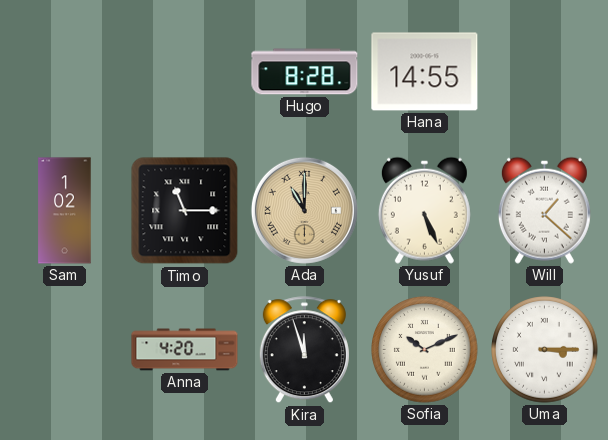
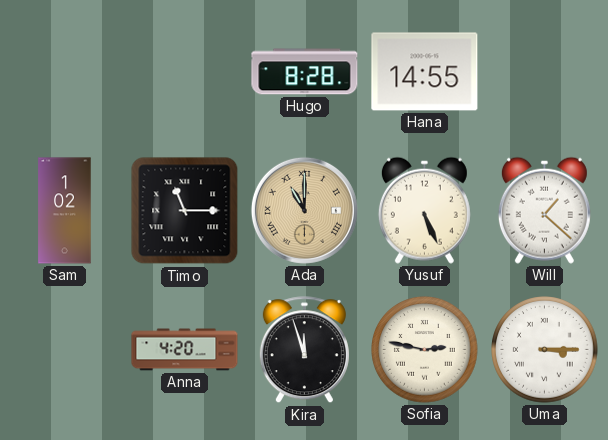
Sofia: 10:11 -> 2:47
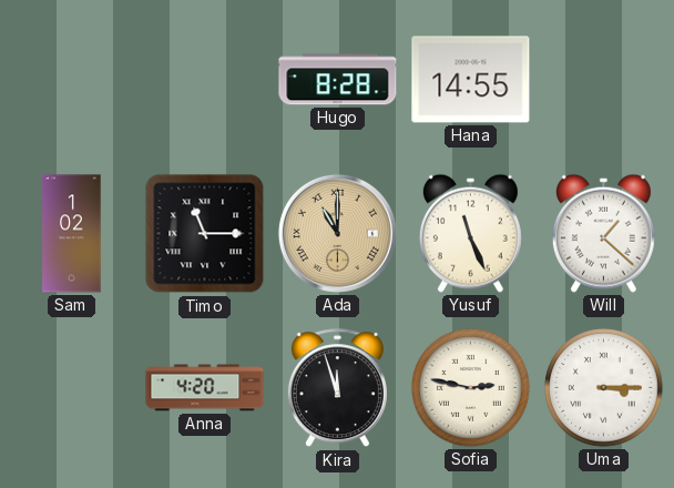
Yusuf: 5:26 -> 11:26
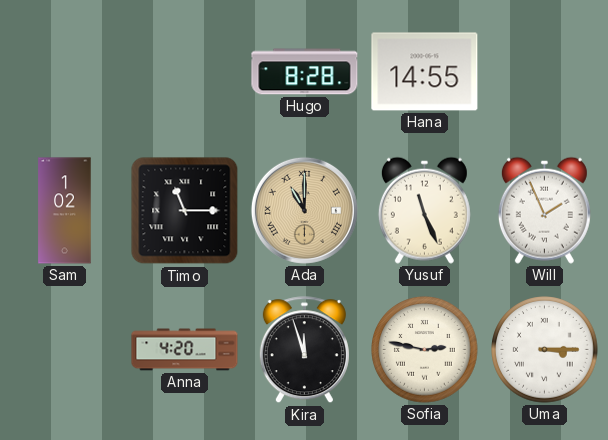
Will: 1:22 -> 1:56
